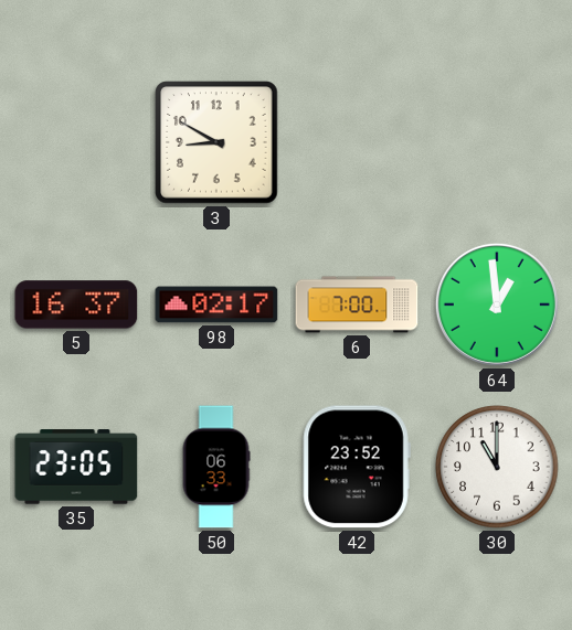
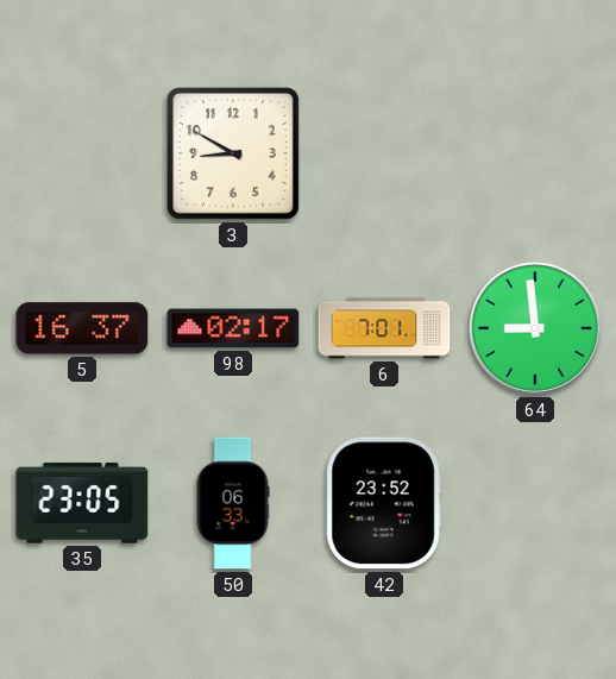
6: 7:00 -> 7:01
64: 12:59 -> 8:59
30: 11:00 -> none
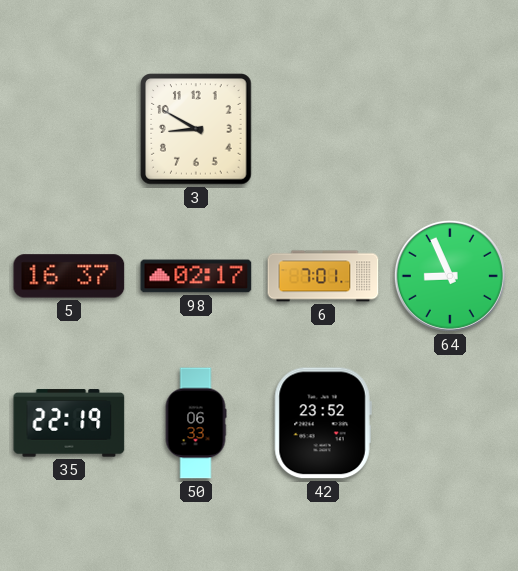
64: 8:59 -> 8:56
35: 23:05 -> 22:19
